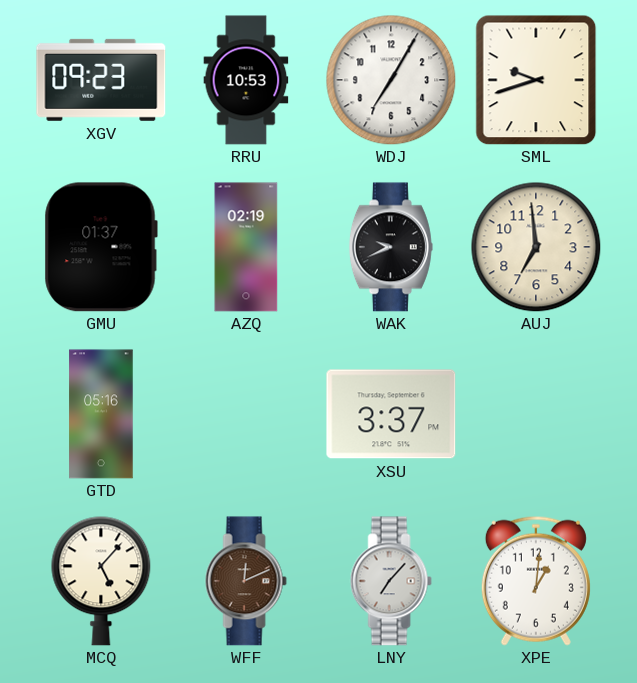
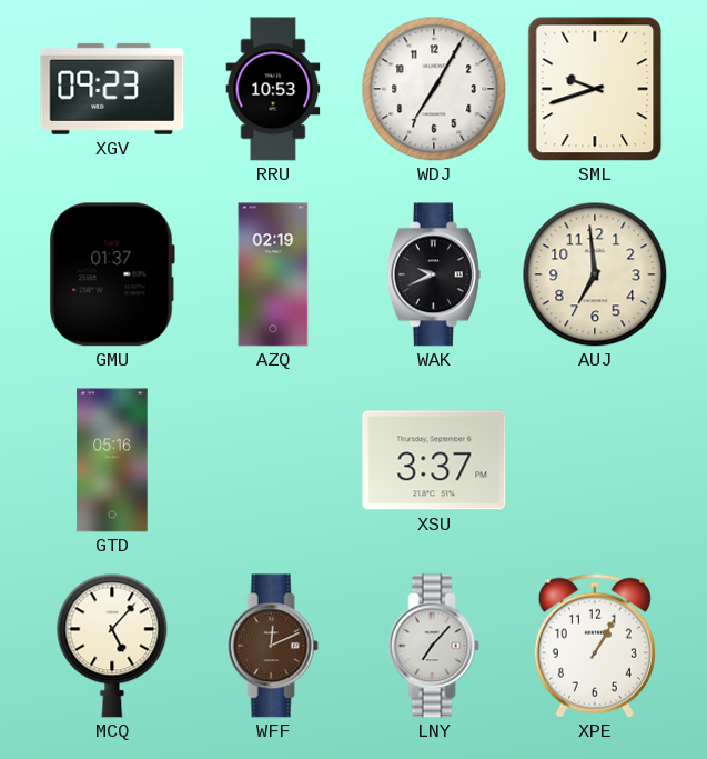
XPE: 1:01 -> 1:05
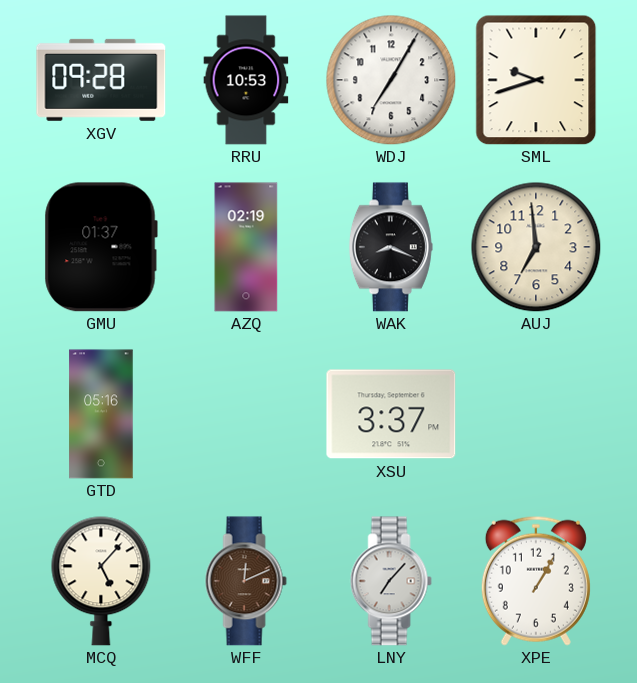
XGV: 09:23 -> 09:28
WAK: 9:41 -> 8:19
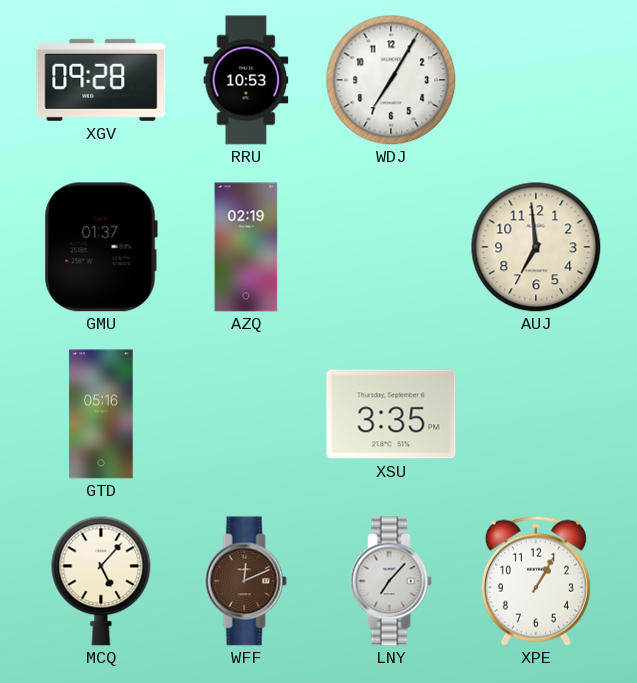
SML: 9:42 -> none
WAK: 8:19 -> none
XSU: 3:37 -> 3:35
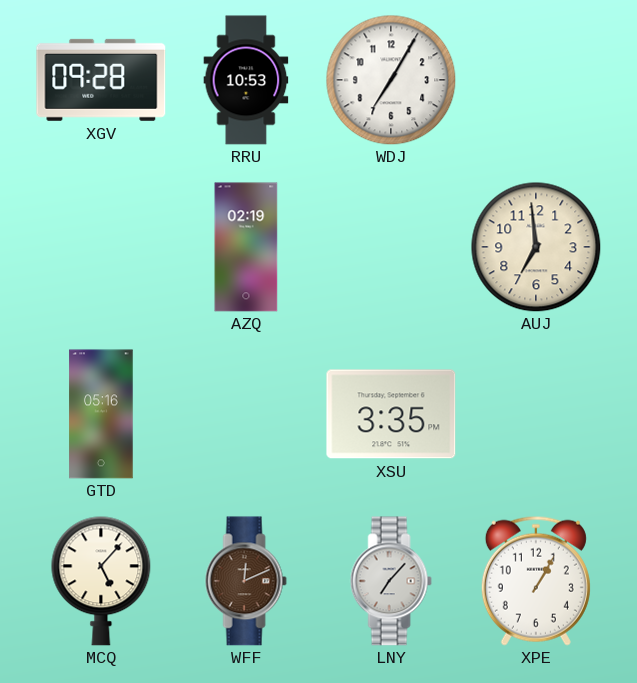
GMU: 01:37 -> none
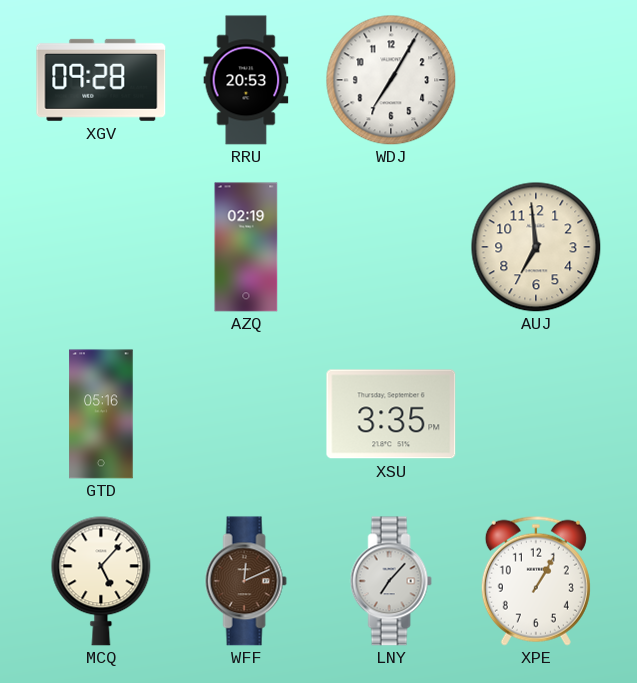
RRU: 10:53 -> 20:53
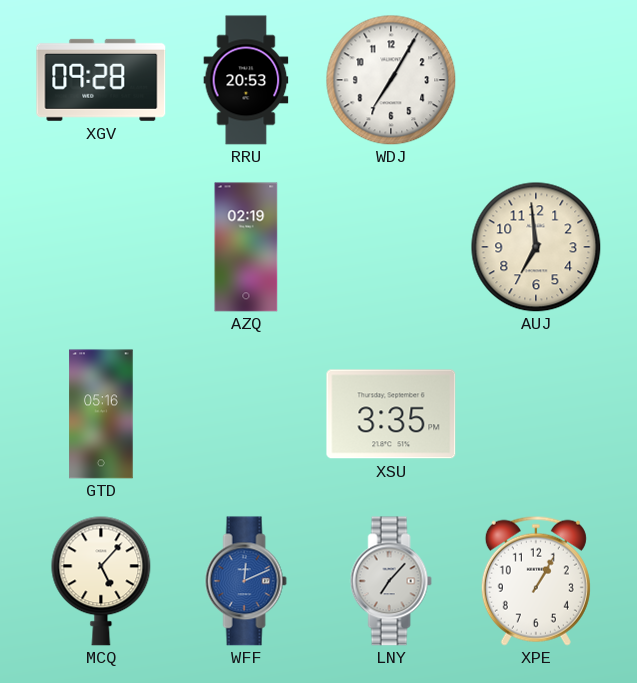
WFF dial: brown -> blue
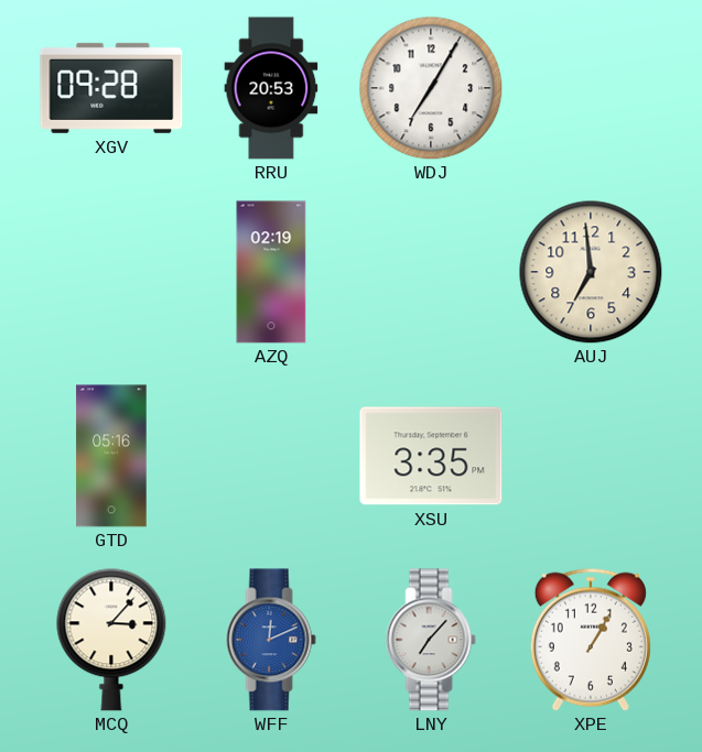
MCQ: 5:07 -> 3:07
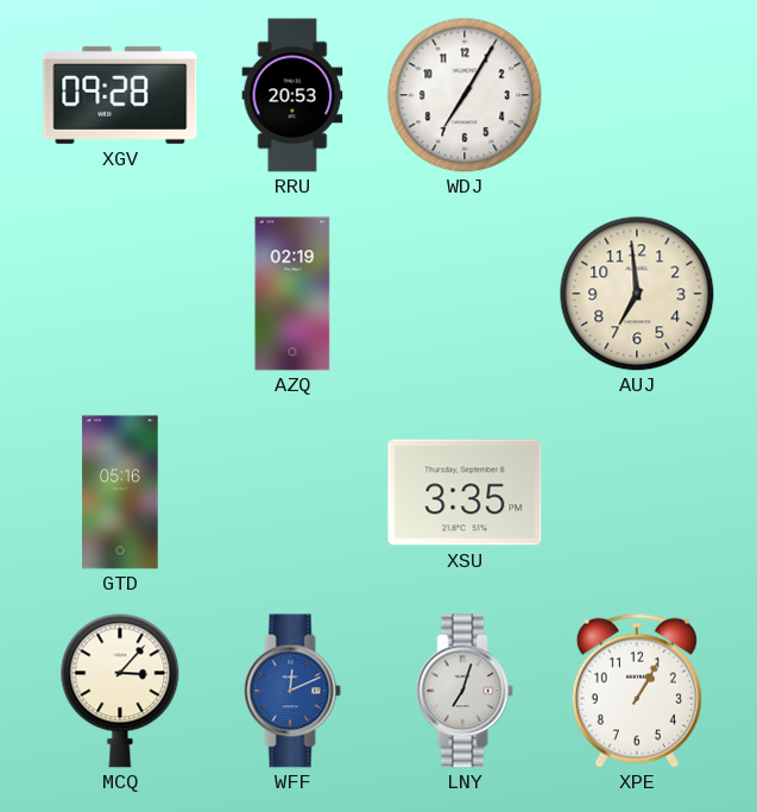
LNY: 7:07 -> 7:03
